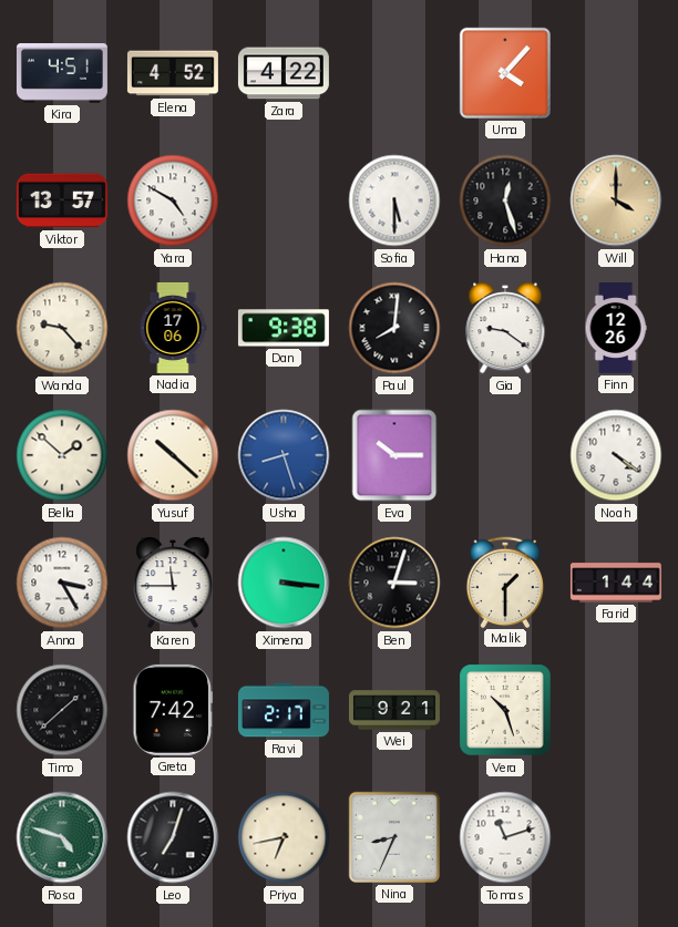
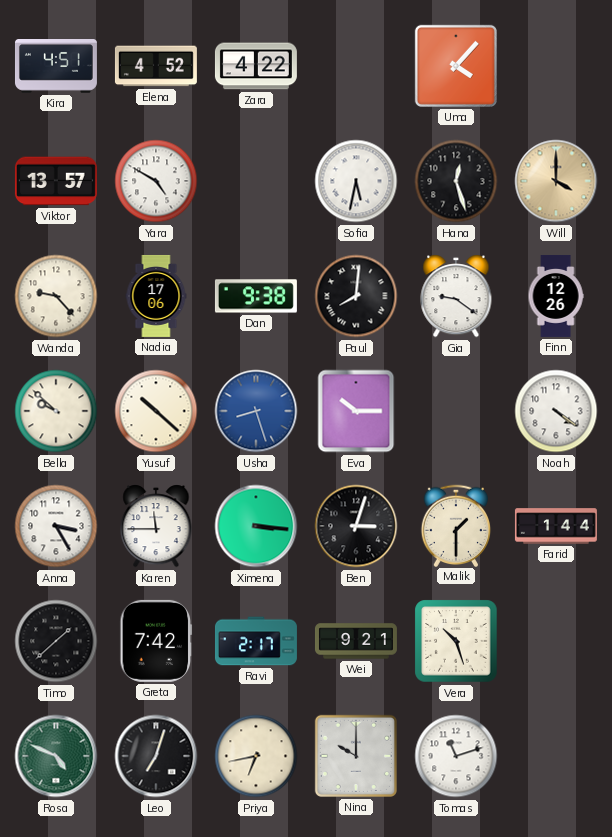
Sofia: 5:30 -> 5:32
Bella: 1:52 -> 9:52
Rosa: 4:48 -> 4:49
Nina: 8:34 -> 10:00
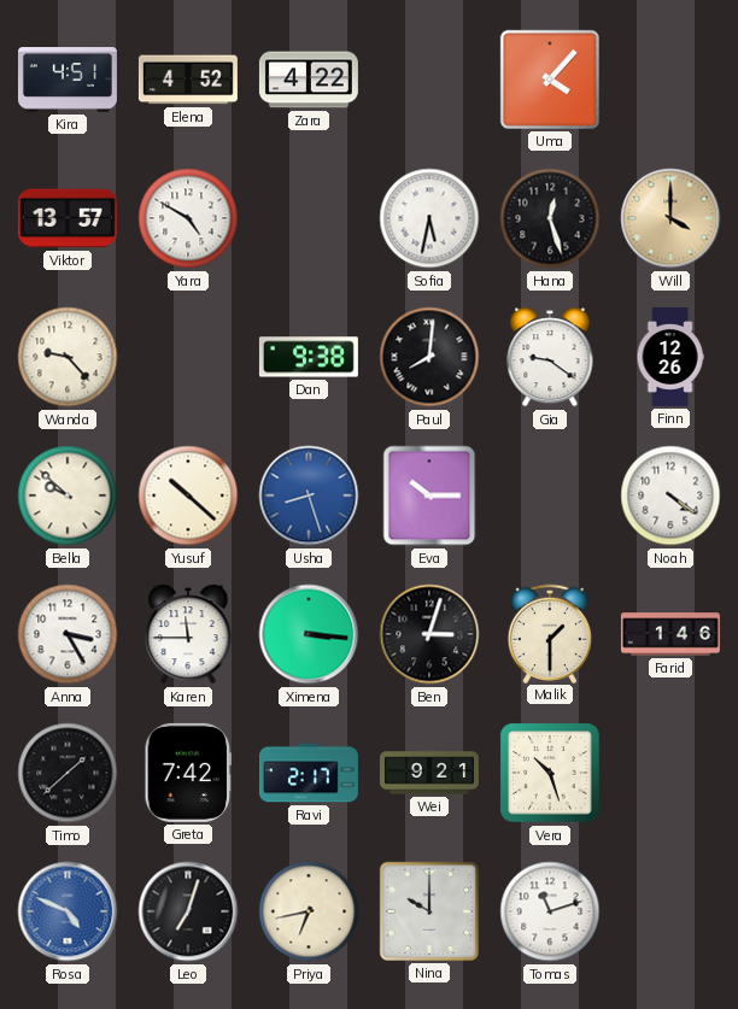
Nadia: 17:06 -> none
Farid: 1:44 -> 1:46
Rosa dial: green -> blue
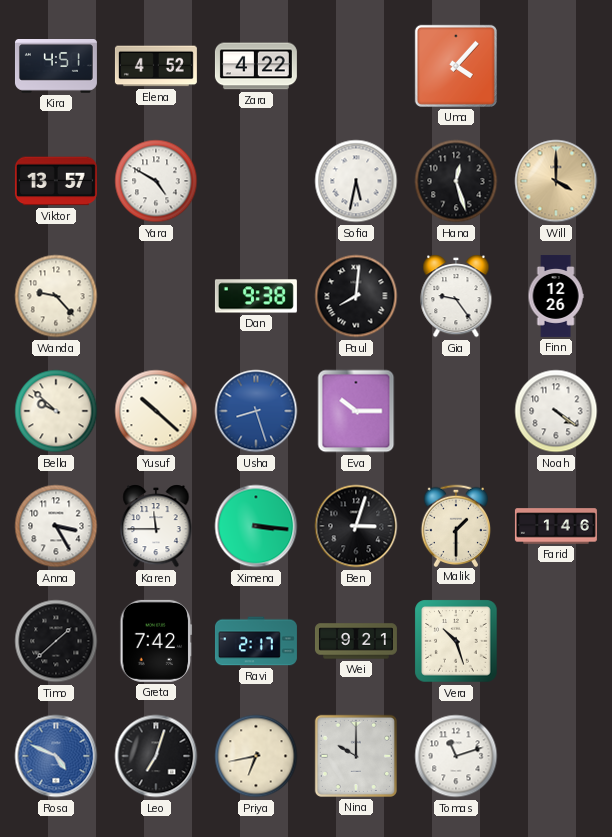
Gia: 9:21 -> 9:24
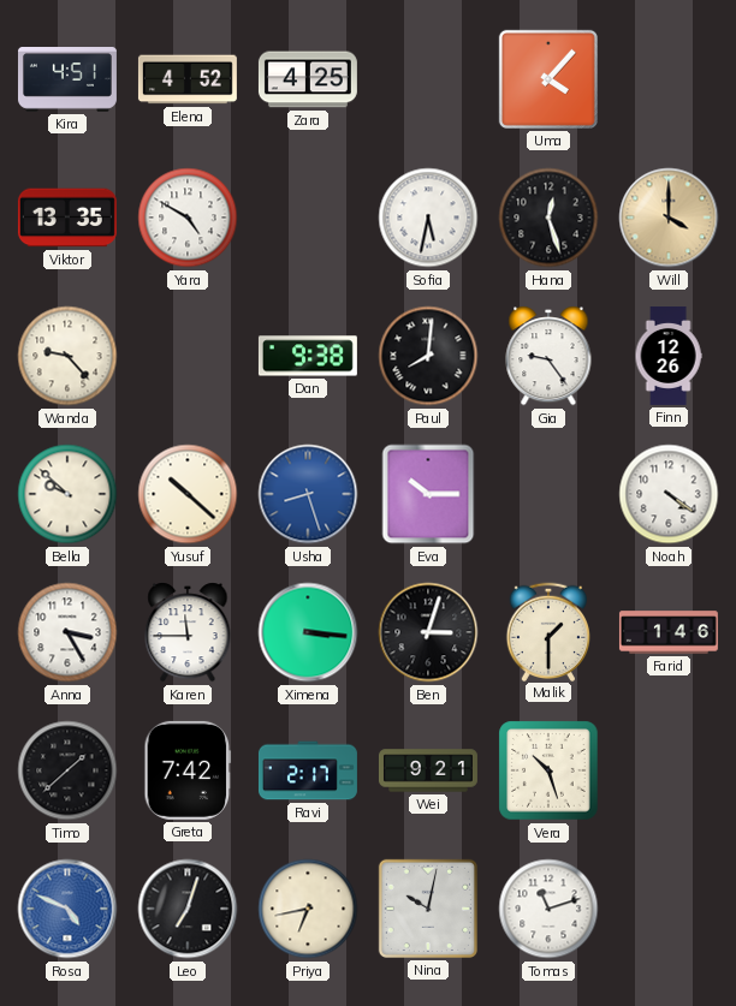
Zara: 4:22 -> 4:25
Viktor: 13:57 -> 13:35
Nina: 10:00 -> 10:02
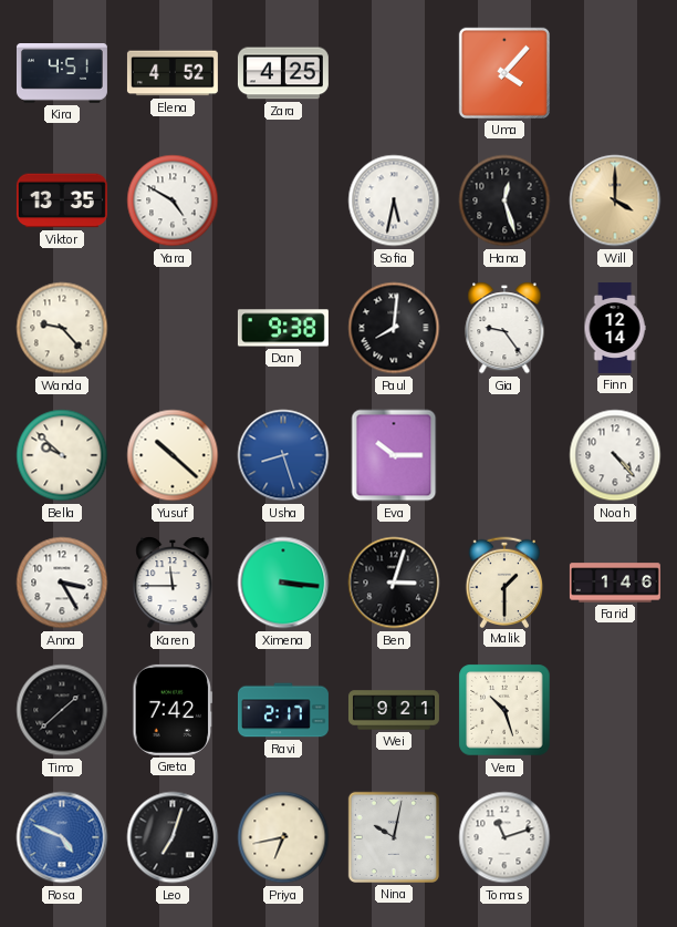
Finn: 12:26 -> 12:14
Noah: 4:21 -> 4:23
